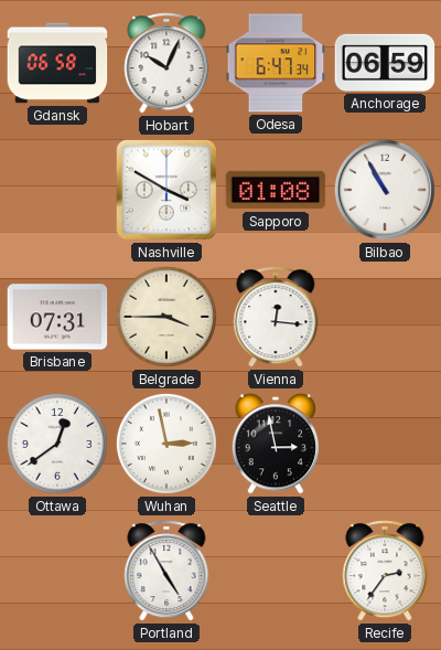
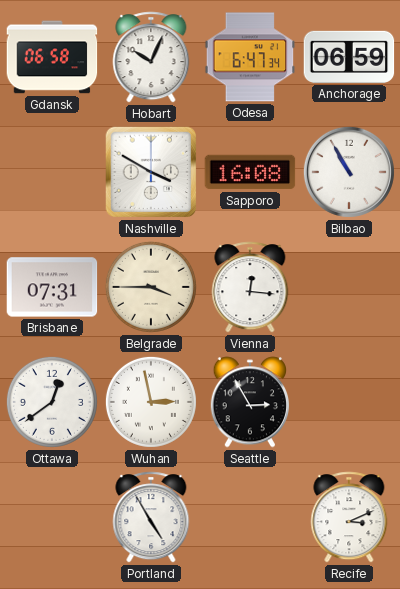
Sapporo: 01:08 -> 16:08
Seattle: 2:58 -> 2:55
Recife: 2:36 -> 3:11
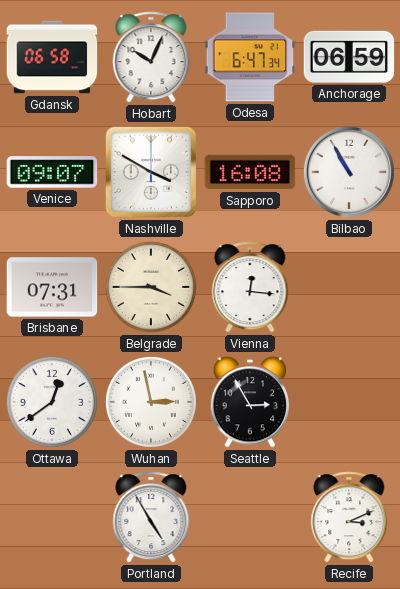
Venice: none -> 09:07
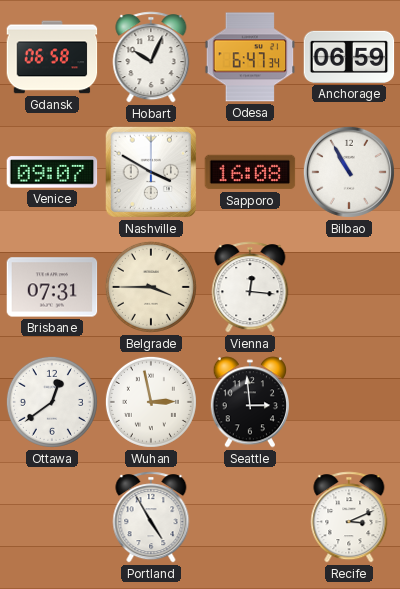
Seattle: 2:55 -> 2:59
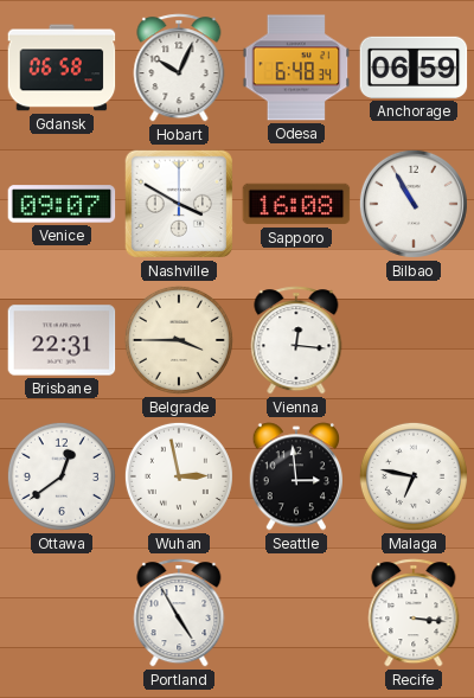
Odesa: 6:47 -> 6:48
Brisbane: 07:31 -> 22:31
Malaga: none -> 6:47
Recife: 3:11 -> 3:16
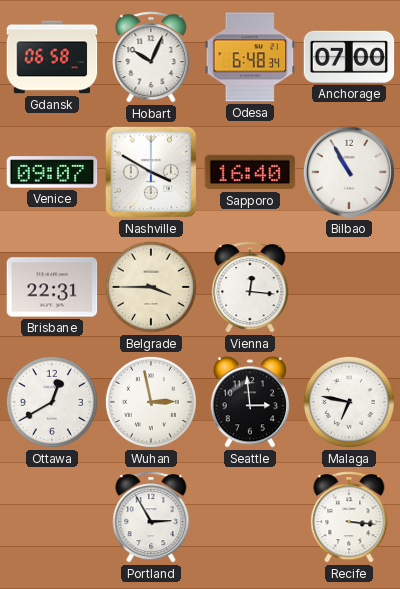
Anchorage: 06:59 -> 07:00
Sapporo: 16:08 -> 16:40
Ottawa: 12:39 -> 12:40
Portland: 4:55 -> 2:55
